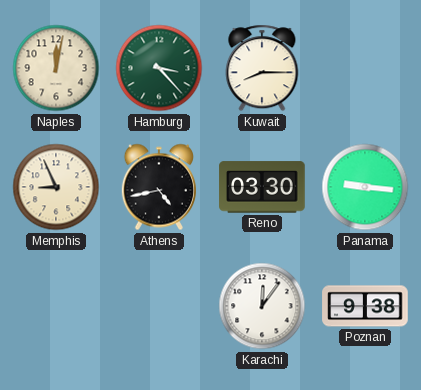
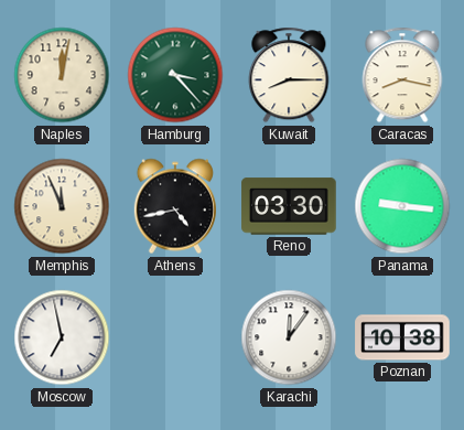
Caracas: none -> 8:17
Memphis: 8:56 -> 11:56
Moscow: none -> 6:58
Poznan: 9:38 -> 10:38
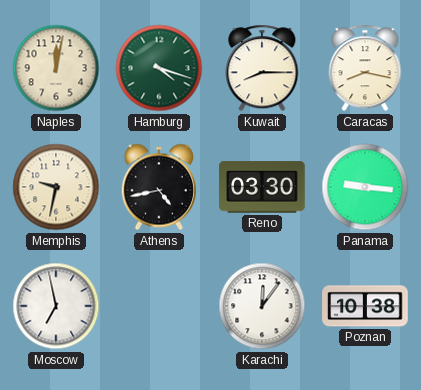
Hamburg: 3:23 -> 4:18
Memphis: 11:56 -> 9:32
